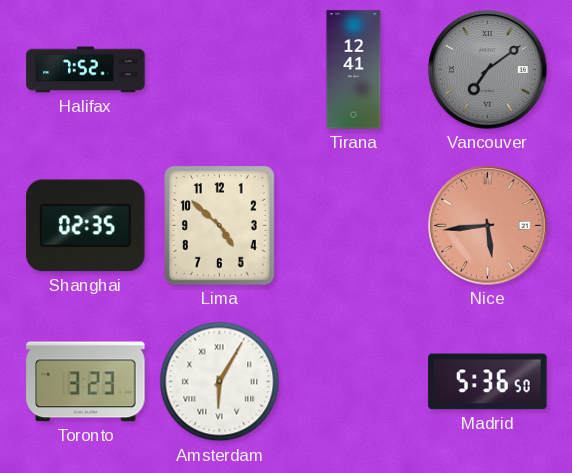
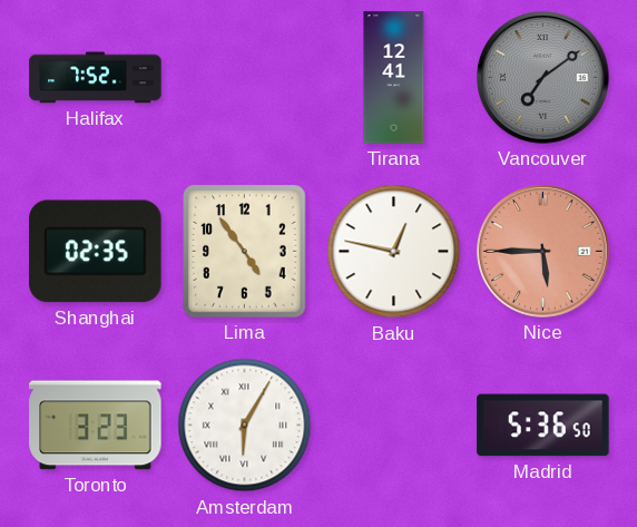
Lima: 4:52 -> 4:54
Baku: none -> 12:47
Nice: 5:44 -> 5:45
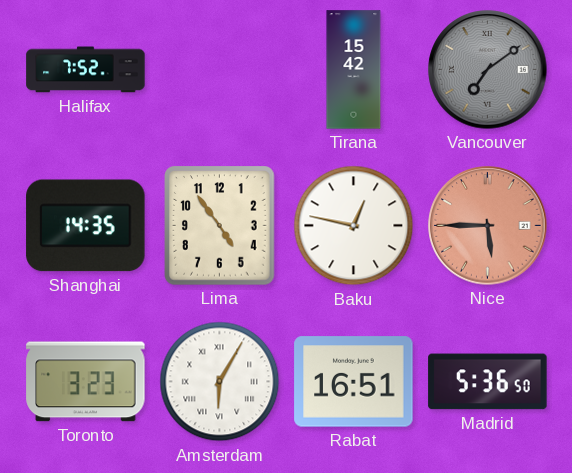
Tirana: 12:41 -> 15:42
Shanghai: 02:35 -> 14:35
Rabat: none -> 16:51
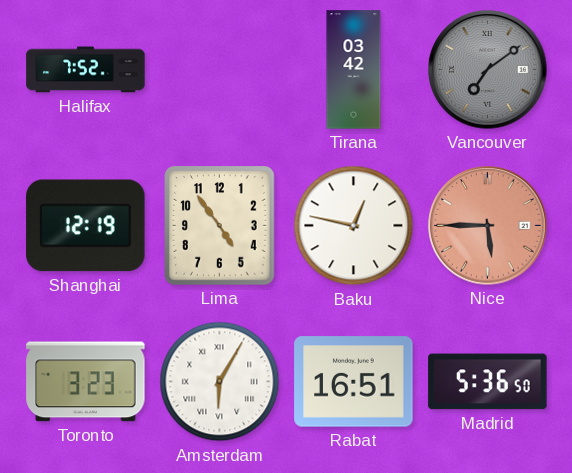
Tirana: 15:42 -> 03:42
Shanghai: 14:35 -> 12:19
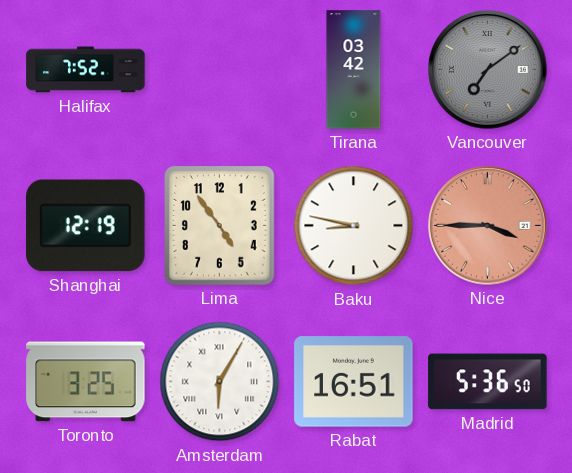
Baku: 12:47 -> 8:47
Nice: 5:45 -> 3:45
Toronto: 3:23 -> 3:25
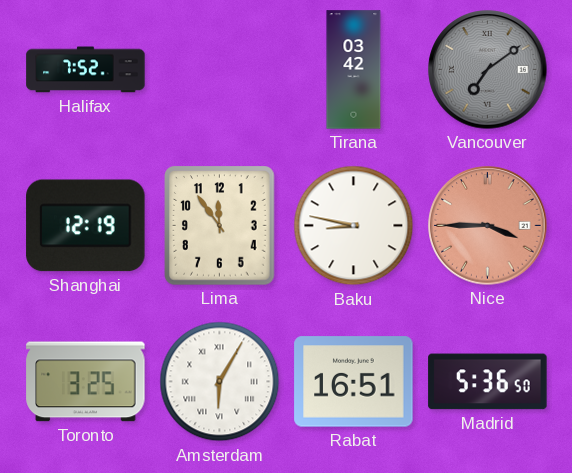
Lima: 4:54 -> 11:54
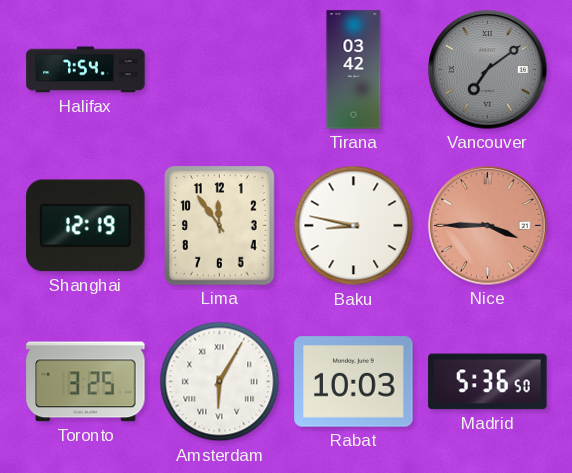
Halifax: 7:52 -> 7:54
Rabat: 16:51 -> 10:03
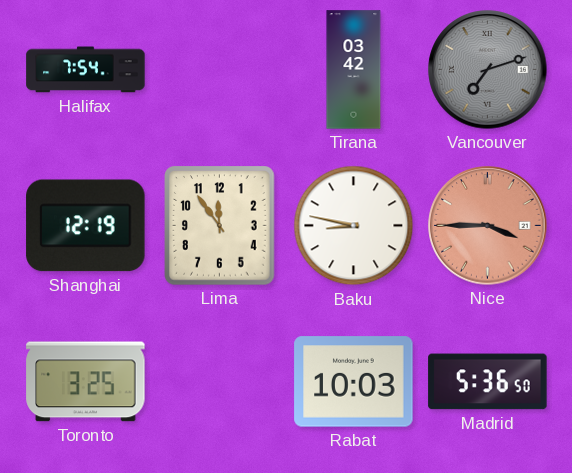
Vancouver: 7:09 -> 7:12
Amsterdam: 6:05 -> none
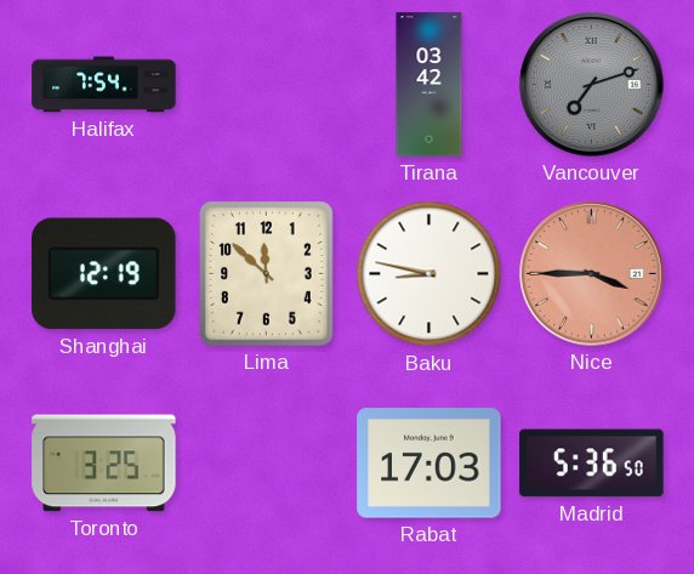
Lima: 11:54 -> 11:52
Rabat: 10:03 -> 17:03
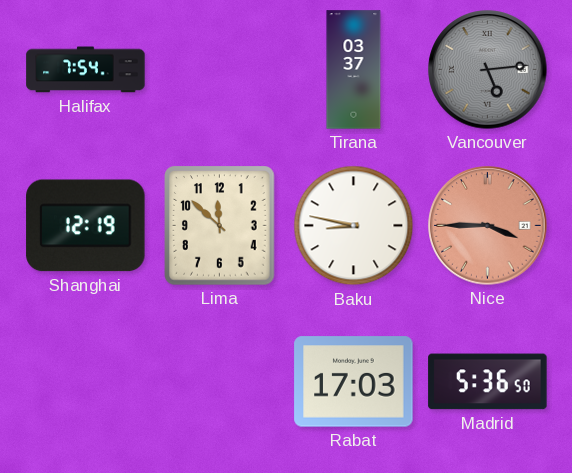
Tirana: 03:42 -> 03:37
Vancouver: 7:12 -> 5:14
Toronto: 3:25 -> none
